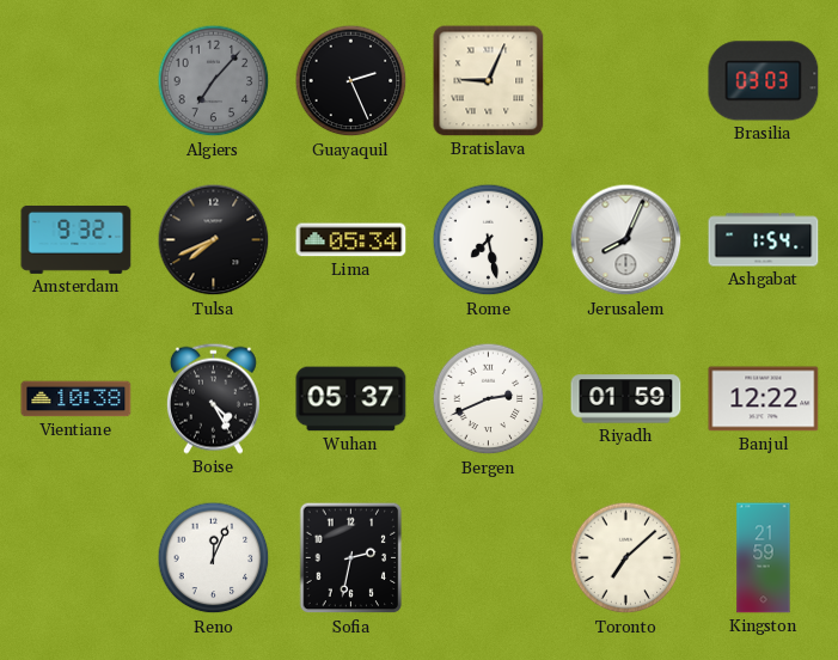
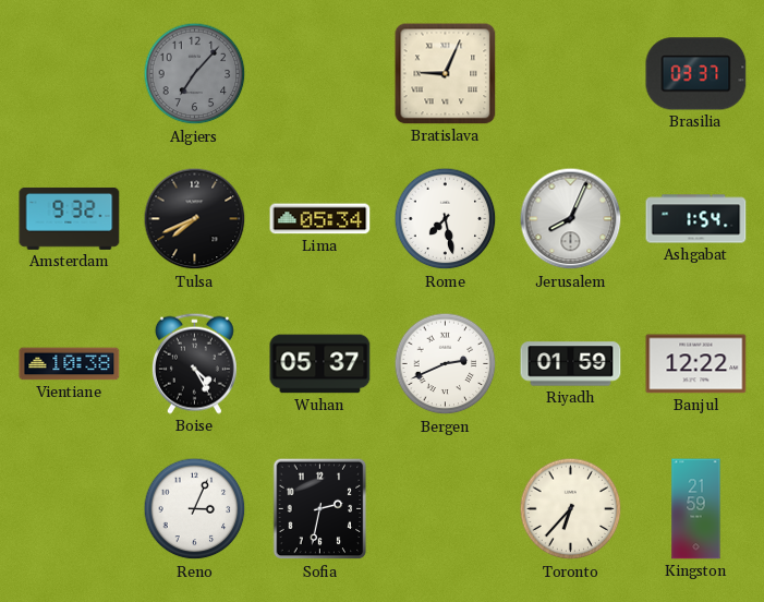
Guayaquil: 2:26 -> none
Brasilia: 03:03 -> 03:37
Reno: 12:04 -> 3:04
Toronto: 7:08 -> 6:37
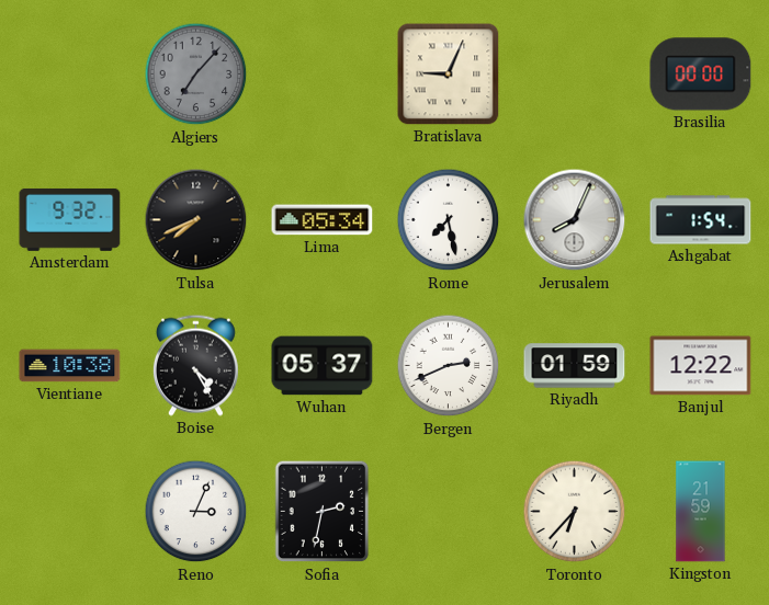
Brasilia: 03:37 -> 00:00
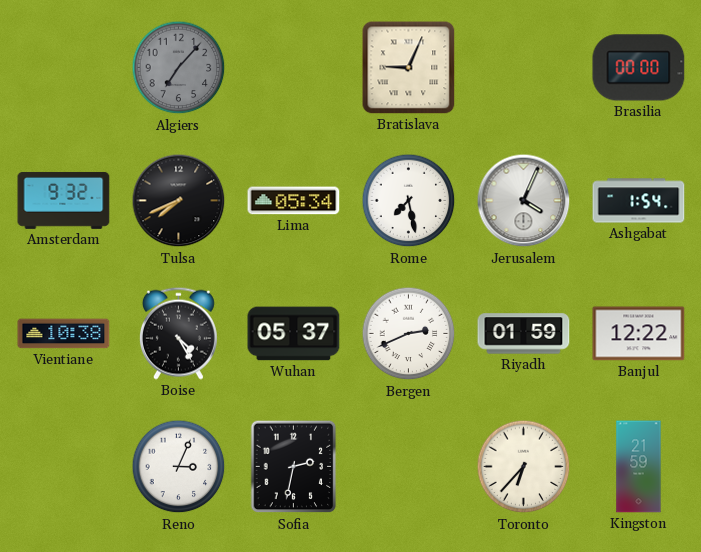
Jerusalem: 8:04 -> 4:04
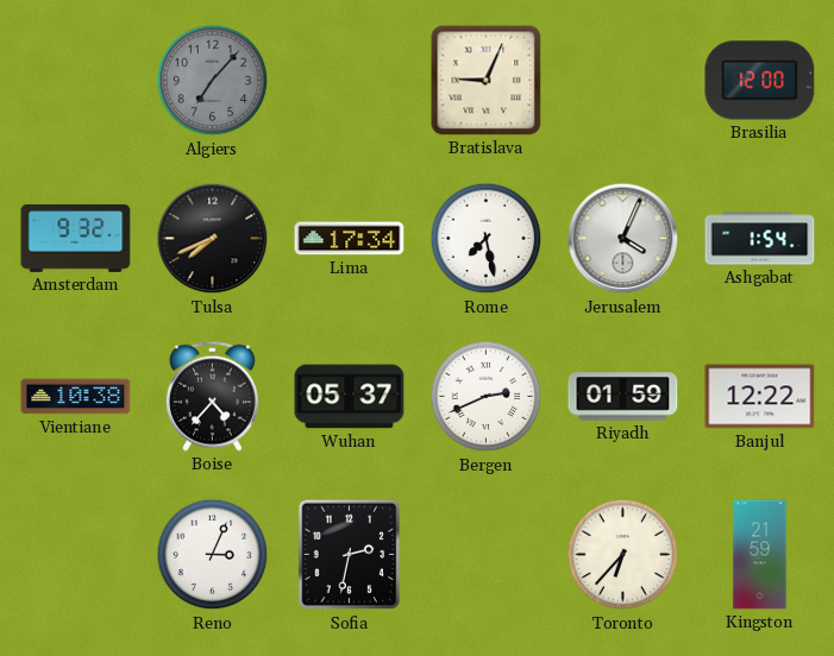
Brasilia: 00:00 -> 12:00
Lima: 05:34 -> 17:34
Boise: 4:25 -> 4:37
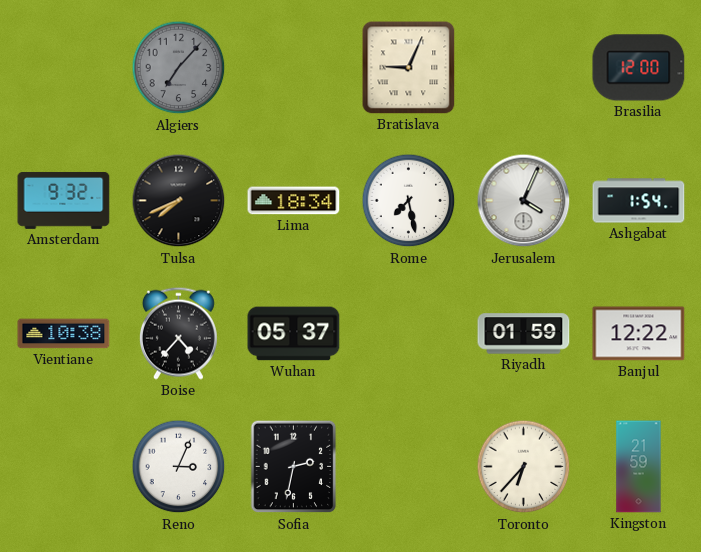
Lima: 17:34 -> 18:34
Bergen: 2:41 -> none
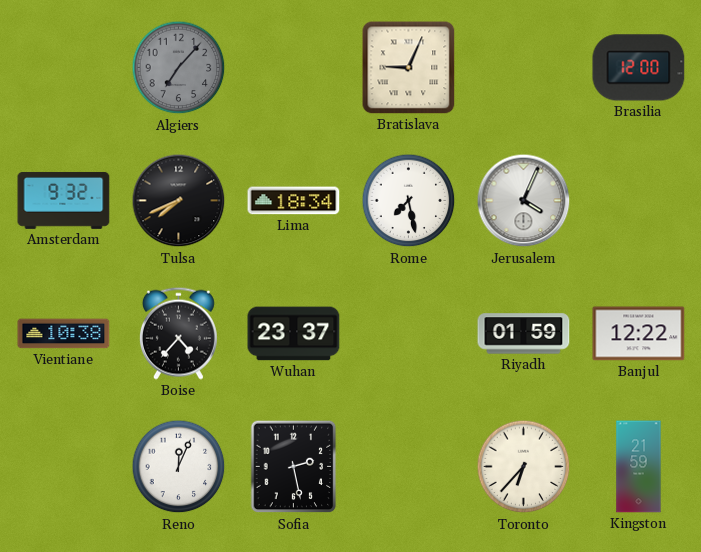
Ashgabat: 1:54 -> none
Wuhan: 05:37 -> 23:37
Reno: 3:04 -> 12:04
Sofia: 2:32 -> 2:28
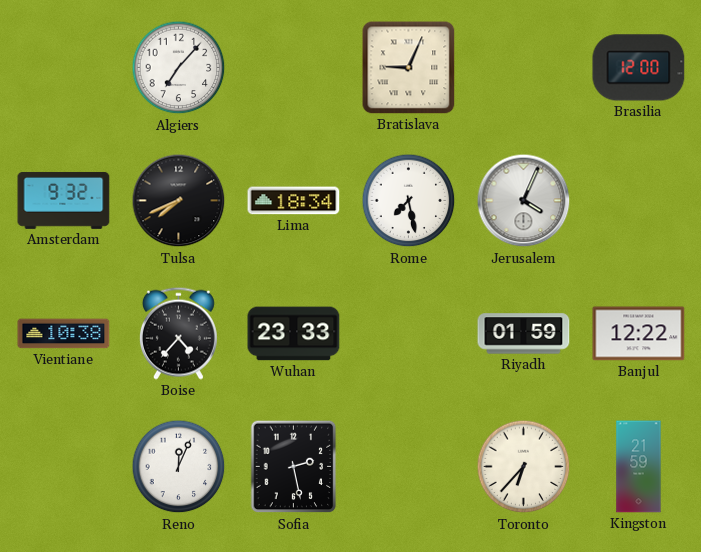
Algiers dial: grey -> white
Wuhan: 23:37 -> 23:33
